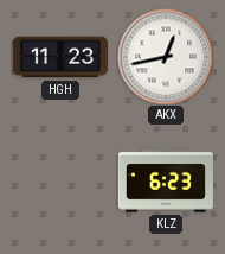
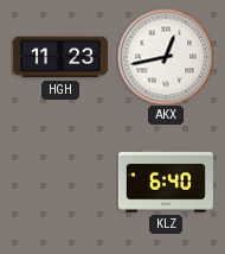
KLZ: 6:23 -> 6:40
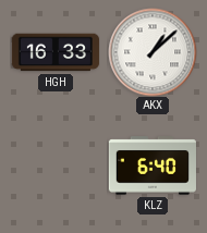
HGH: 11:23 -> 16:33
AKX: 12:43 -> 1:08
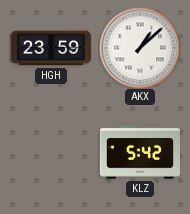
HGH: 16:33 -> 23:59
KLZ: 6:40 -> 5:42
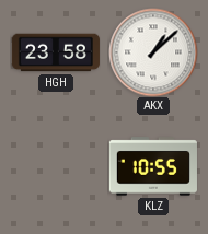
HGH: 23:59 -> 23:58
KLZ: 5:42 -> 10:55
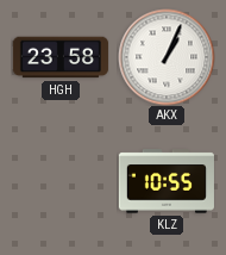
AKX: 1:08 -> 1:04
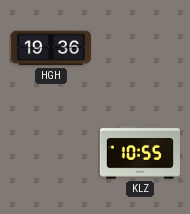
HGH: 23:58 -> 19:36
AKX: 1:04 -> none
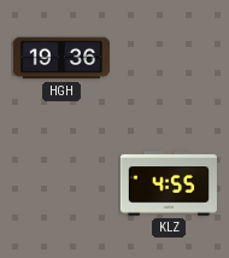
KLZ: 10:55 -> 4:55
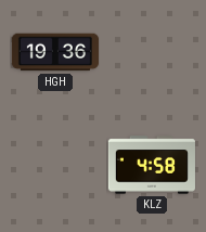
KLZ: 4:55 -> 4:58
